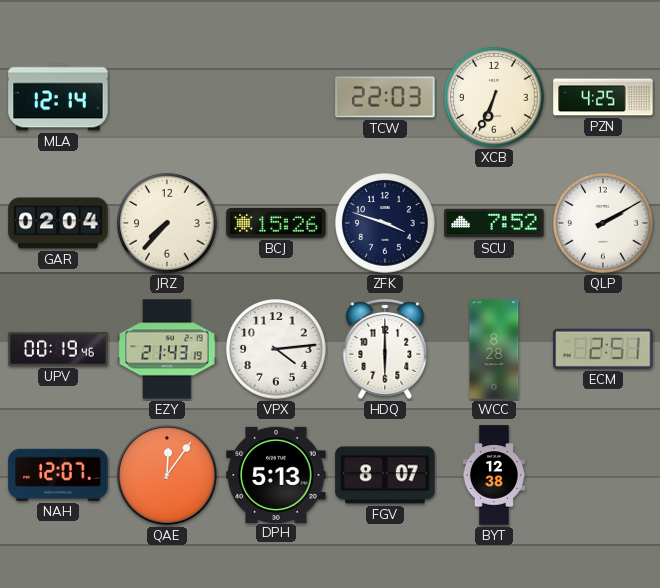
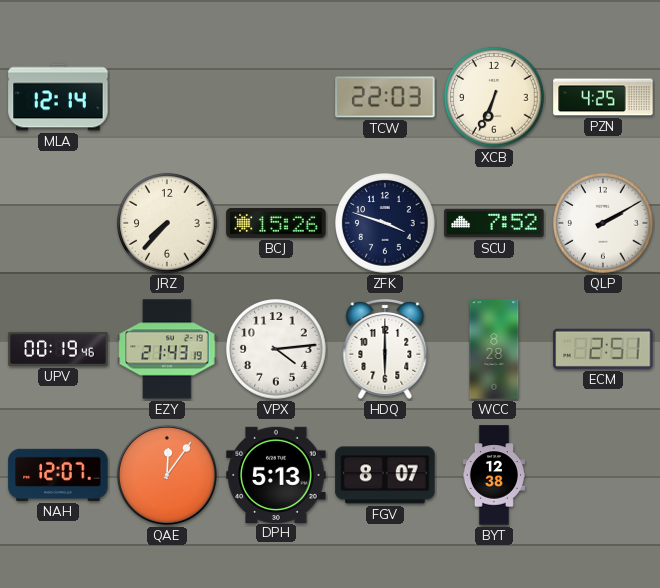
GAR: 02:04 -> none
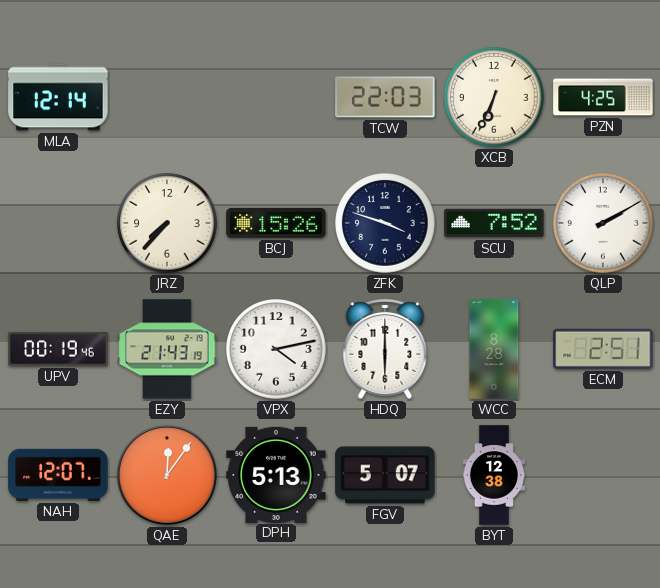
VPX: 4:14 -> 4:13
FGV: 8:07 -> 5:07
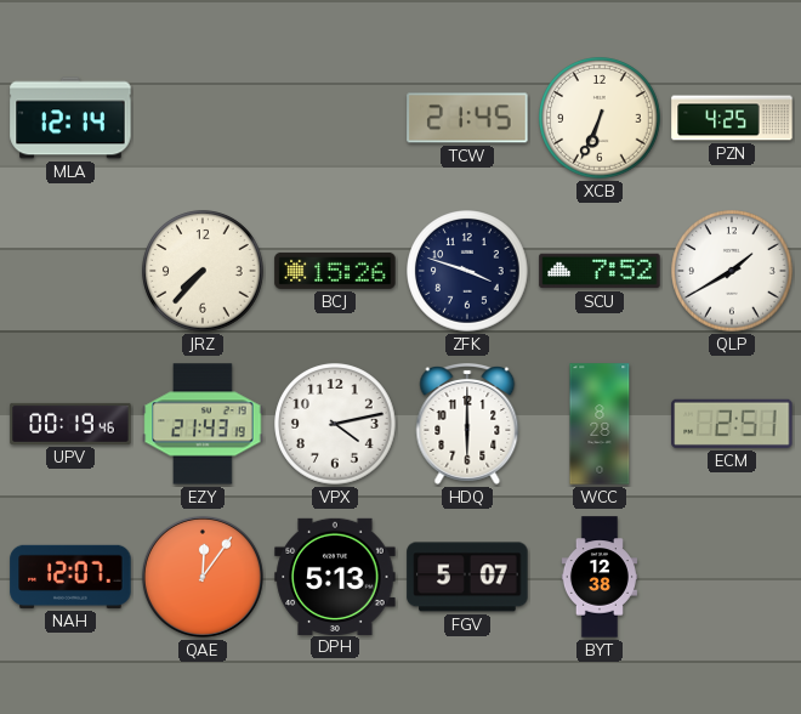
TCW: 22:03 -> 21:45
QLP: 2:10 -> 1:40
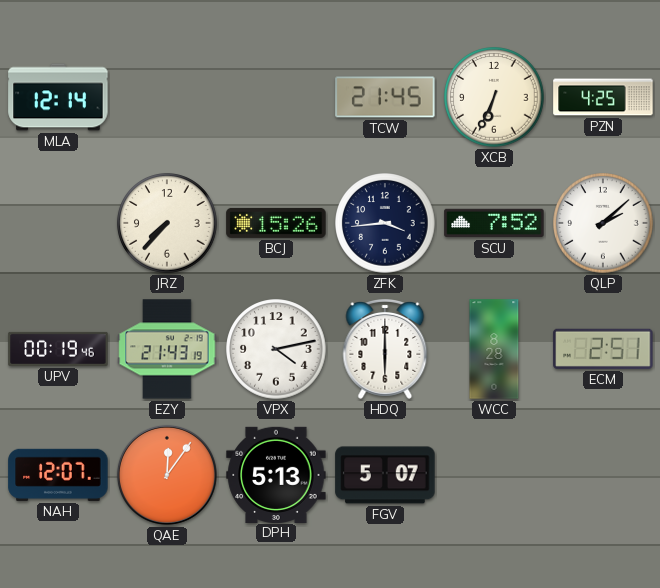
ZFK: 3:48 -> 3:44
QLP: 1:40 -> 2:08
BYT: 12:38 -> none
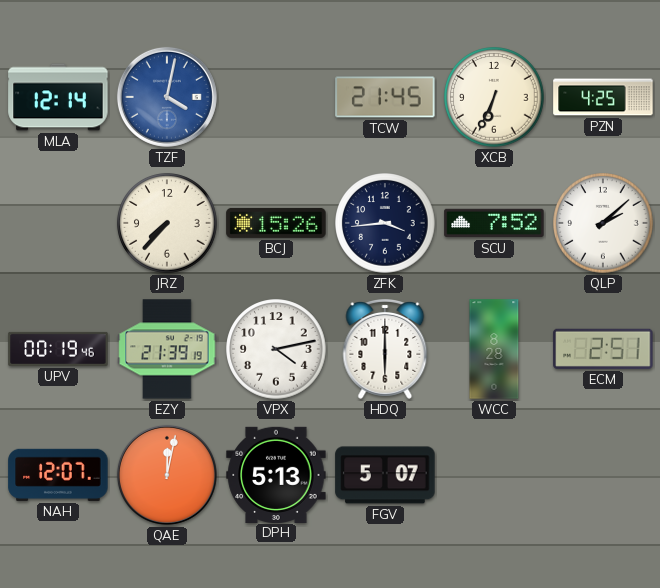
TZF: none -> 4:02
EZY: 21:43 -> 21:39
QAE: 12:06 -> 12:02
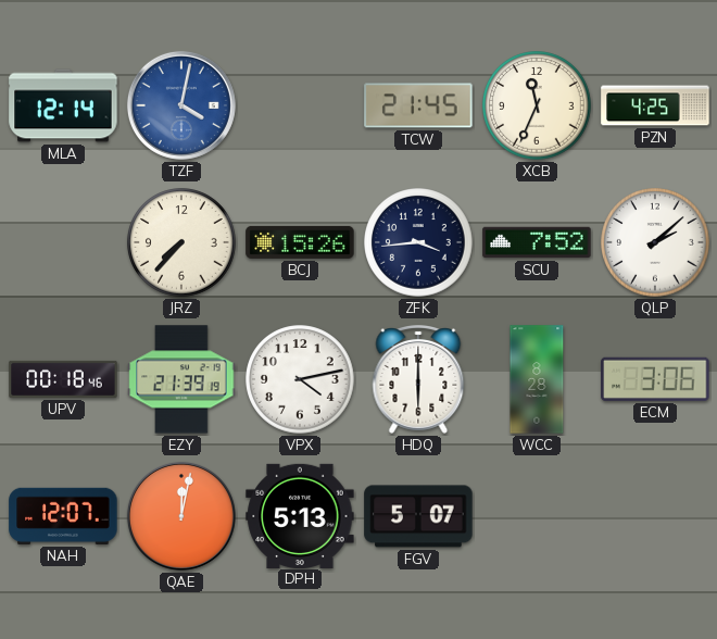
XCB: 6:34 -> 11:34
UPV: 00:19 -> 00:18
ECM: 2:51 -> 3:06
